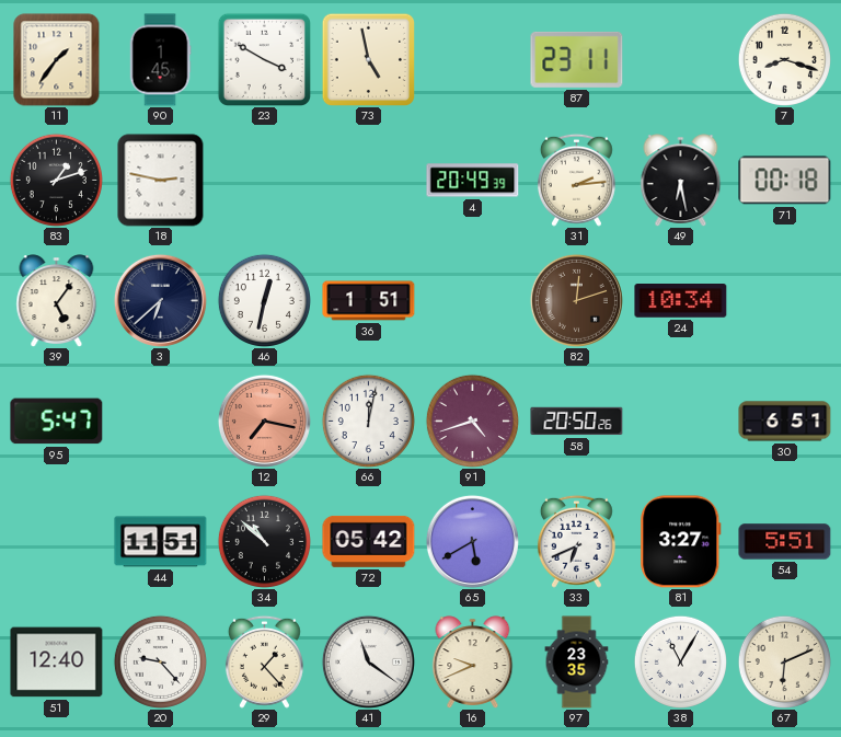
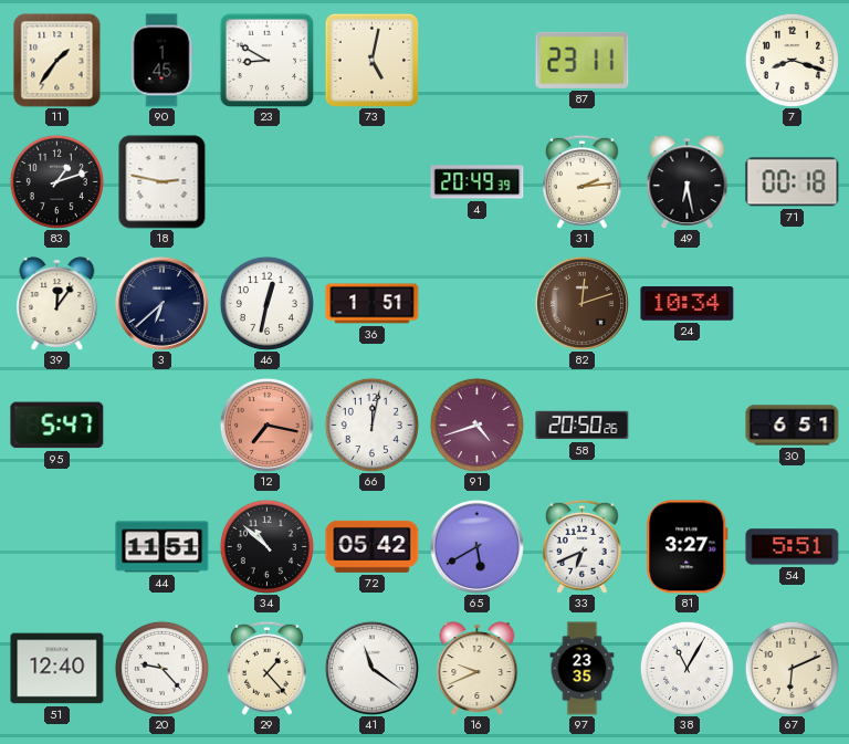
23: 3:50 -> 8:50
73: 4:58 -> 5:02
39: 5:06 -> 12:06
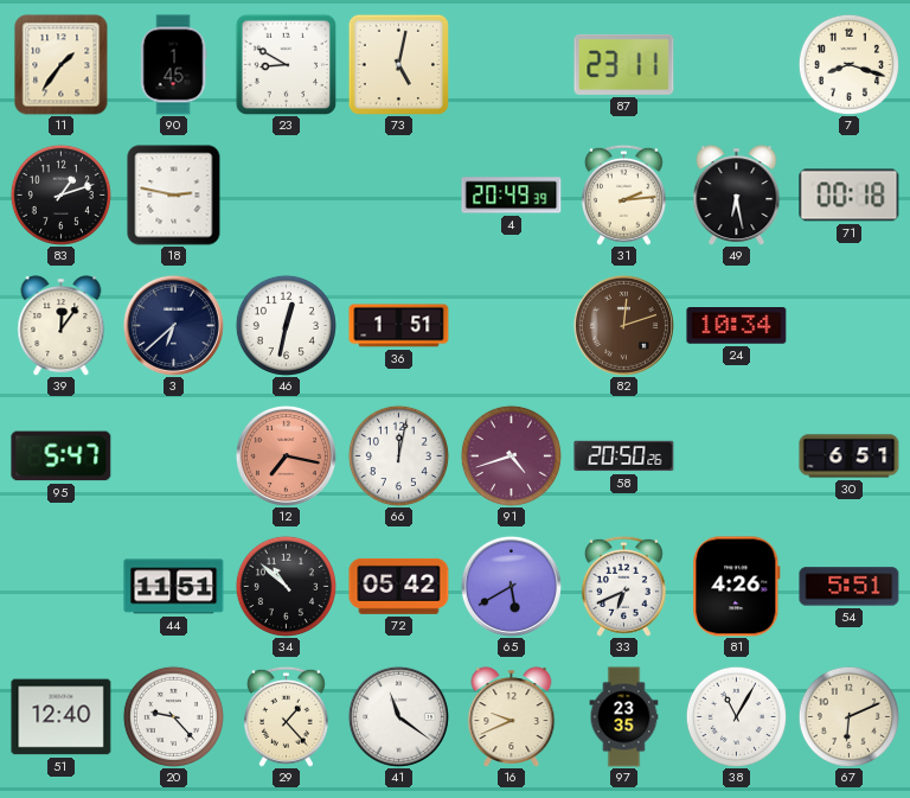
81: 3:27 -> 4:26
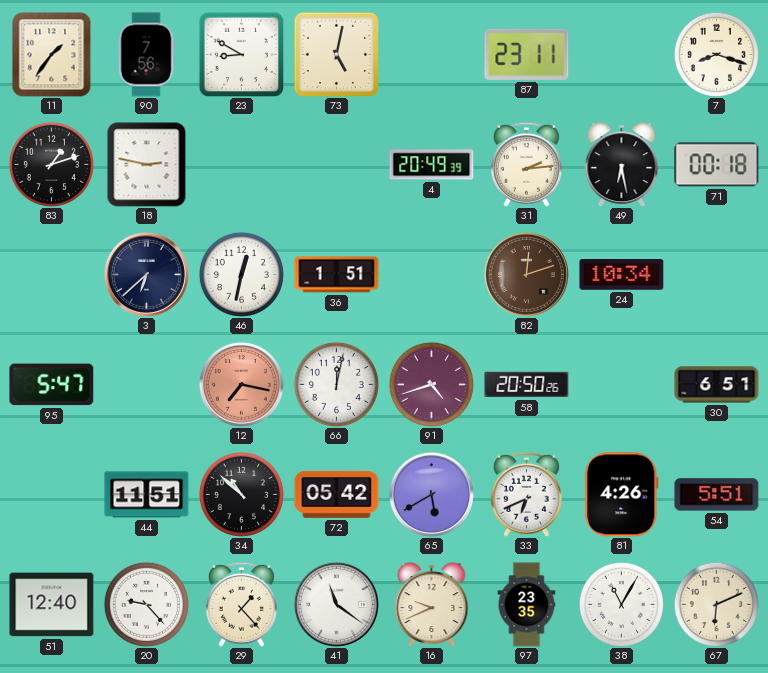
90: 1:45 -> 7:56
39: 12:06 -> none
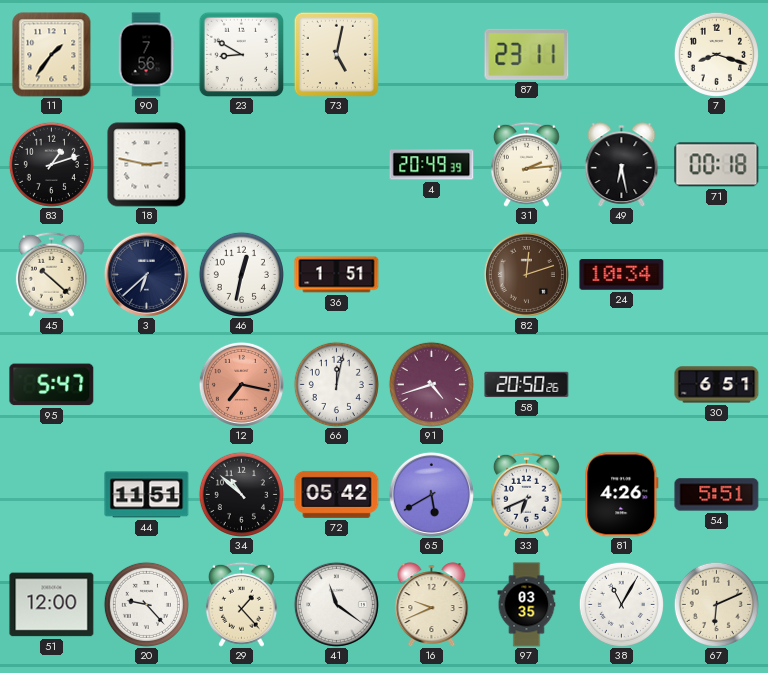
45: none -> 10:22
51: 12:40 -> 12:00
97: 23:35 -> 03:35
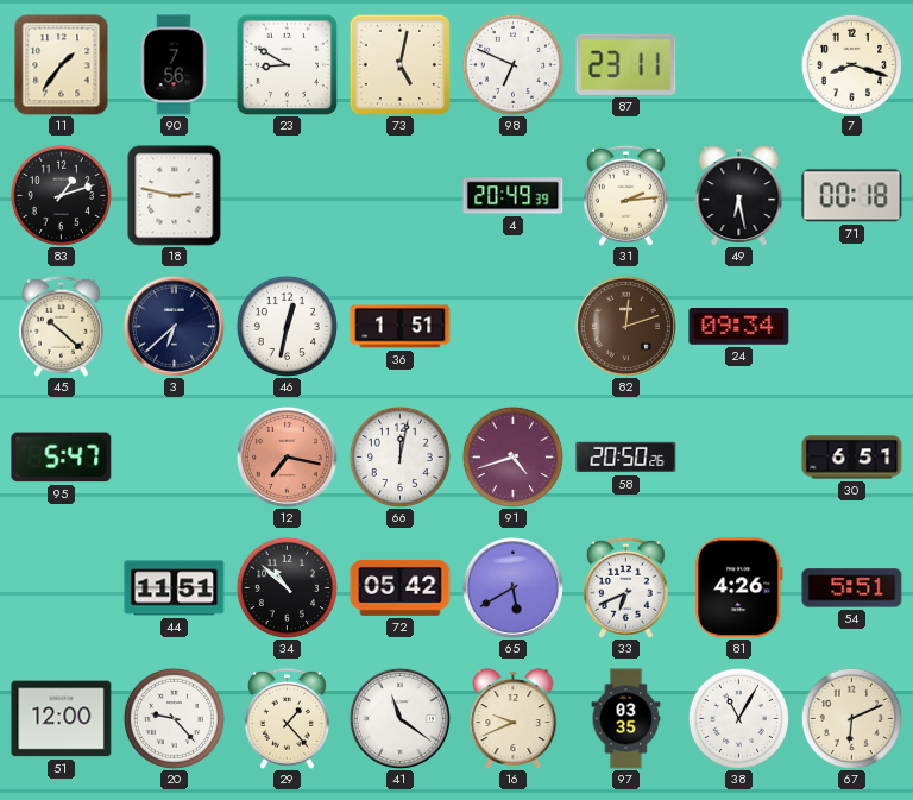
98: none -> 6:49
24: 10:34 -> 09:34
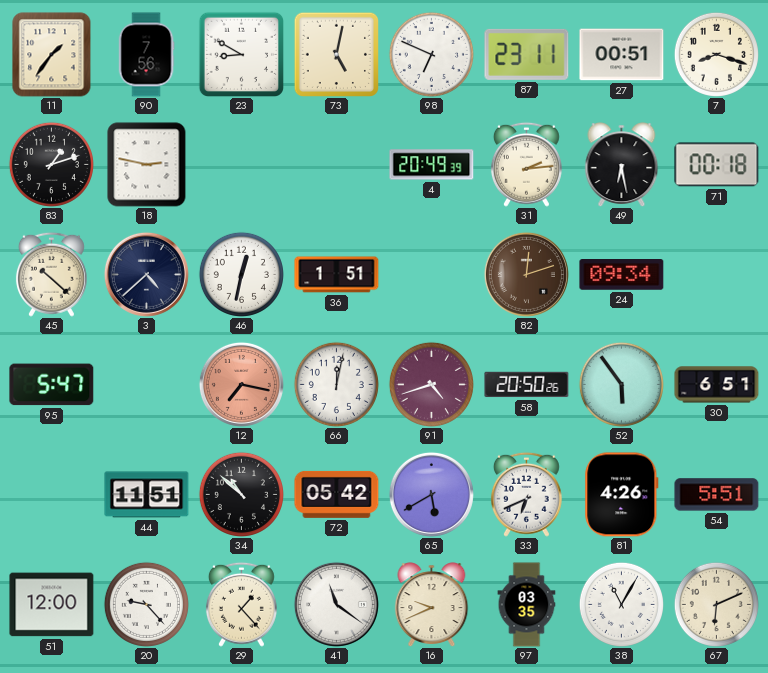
27: none -> 00:51
3: 6:38 -> 4:38
52: none -> 5:54
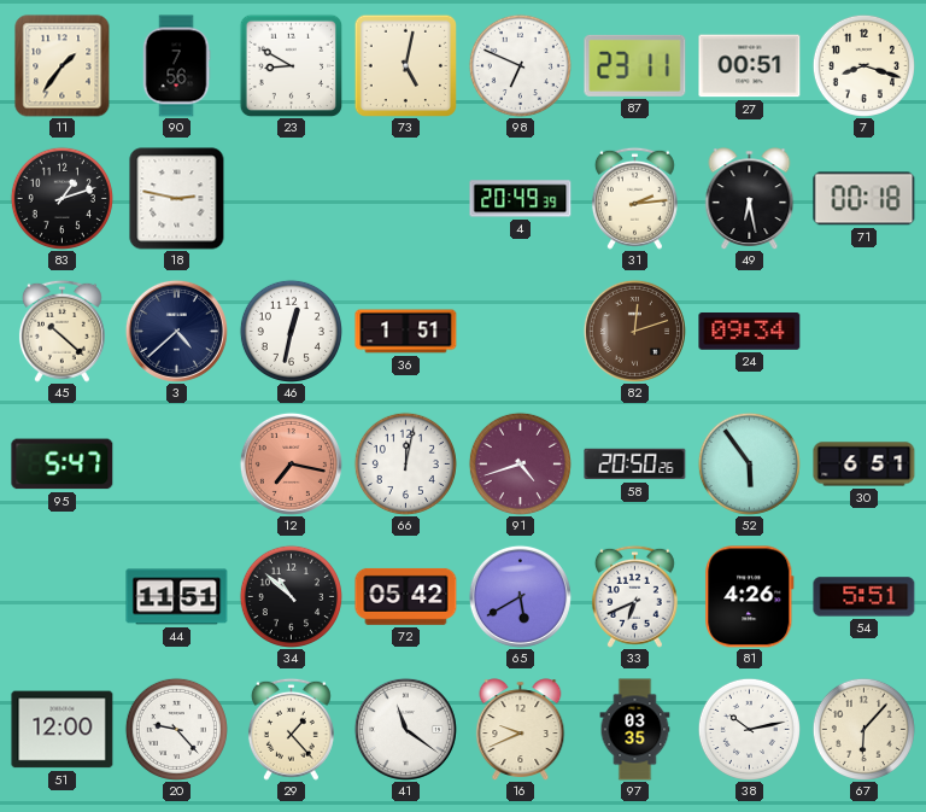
38: 11:05 -> 10:13
67: 6:11 -> 6:07
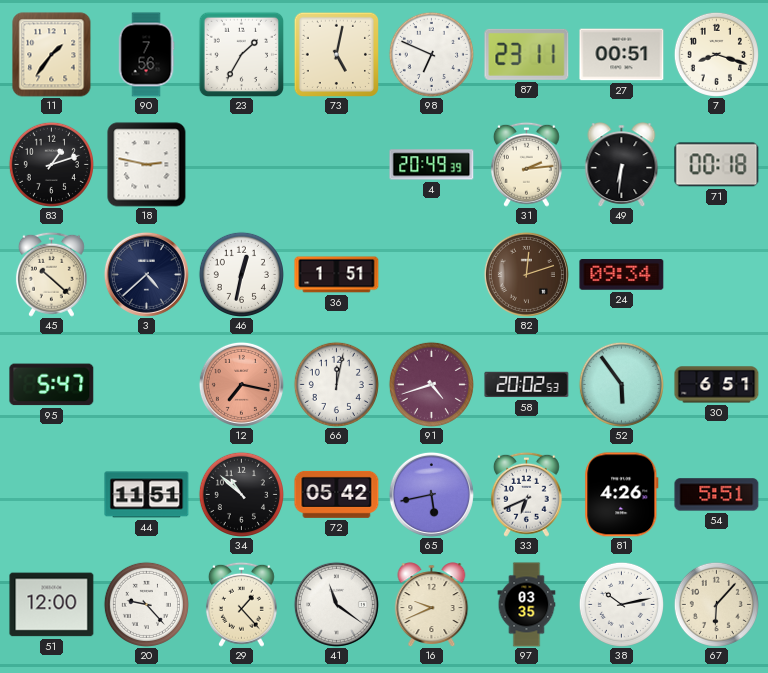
23: 8:50 -> 1:35
49: 6:28 -> 6:31
58: 20:50 -> 20:02
65: 5:40 -> 5:43
